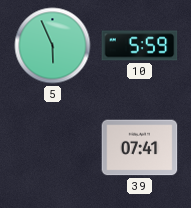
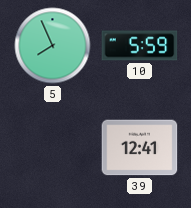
5: 5:56 -> 7:56
39: 07:41 -> 12:41
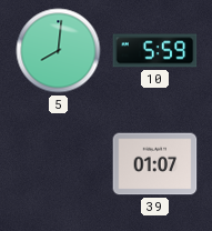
5: 7:56 -> 8:01
39: 12:41 -> 01:07
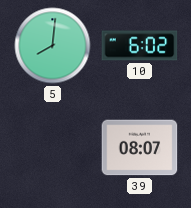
10: 5:59 -> 6:02
39: 01:07 -> 08:07
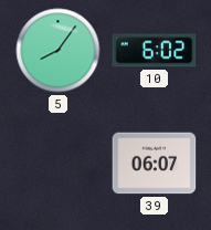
5: 8:01 -> 8:06
39: 08:07 -> 06:07
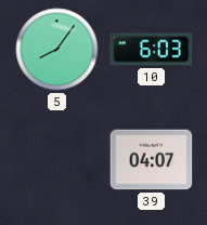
10: 6:02 -> 6:03
39: 06:07 -> 04:07
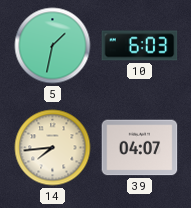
5: 8:06 -> 1:32
14: none -> 7:44
